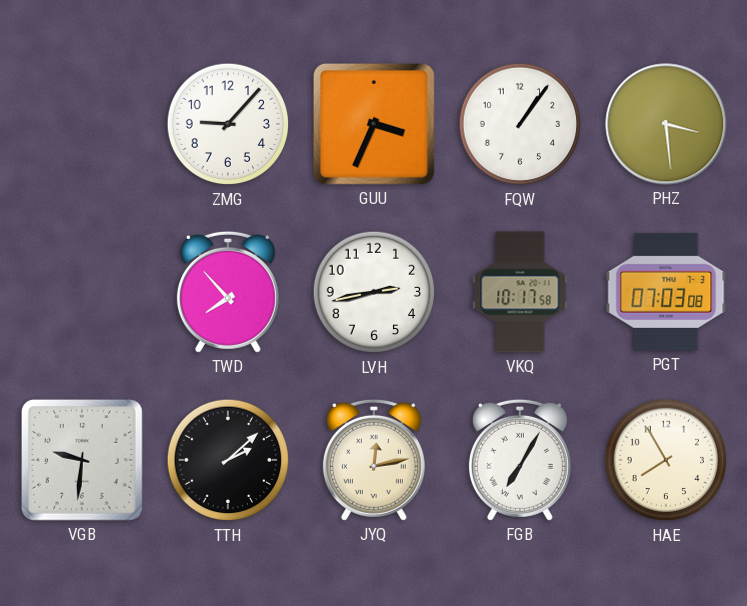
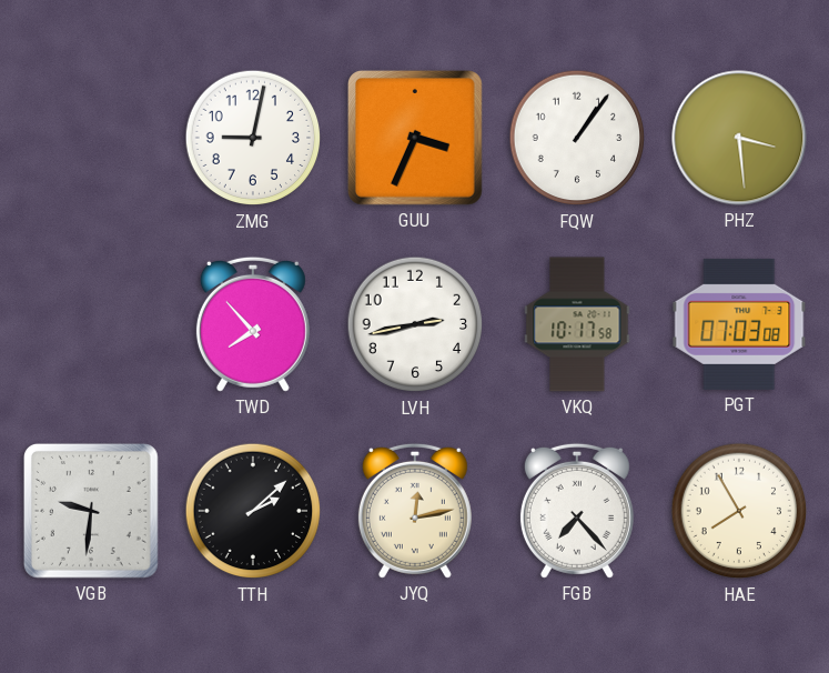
ZMG: 9:07 -> 9:02
FGB: 7:05 -> 7:23
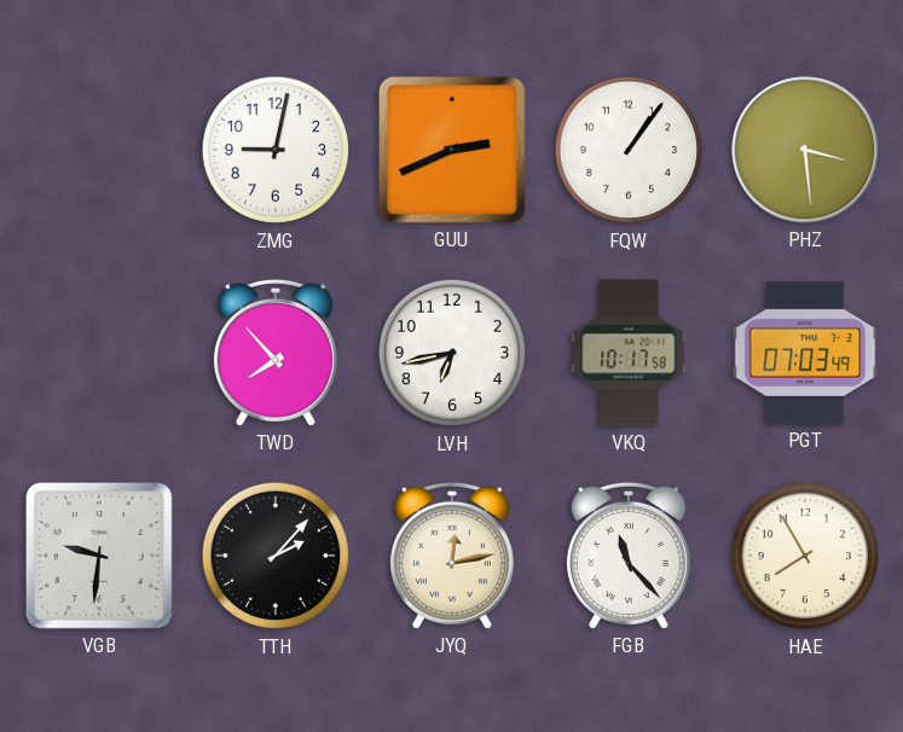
GUU: 3:34 -> 2:41
LVH: 2:43 -> 6:43
PGT: 07:03:08 -> 07:03:49
TTH: 2:08 -> 2:07
FGB: 7:23 -> 11:23
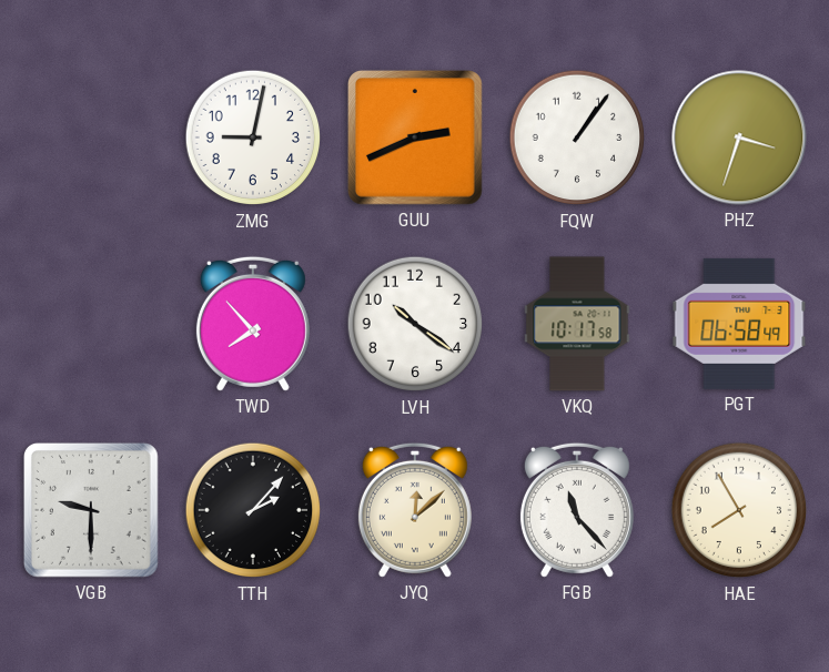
PHZ: 3:29 -> 3:33
LVH: 6:43 -> 10:21
PGT: 07:03 -> 06:58
VGB: 9:31 -> 9:30
JYQ: 12:13 -> 12:08
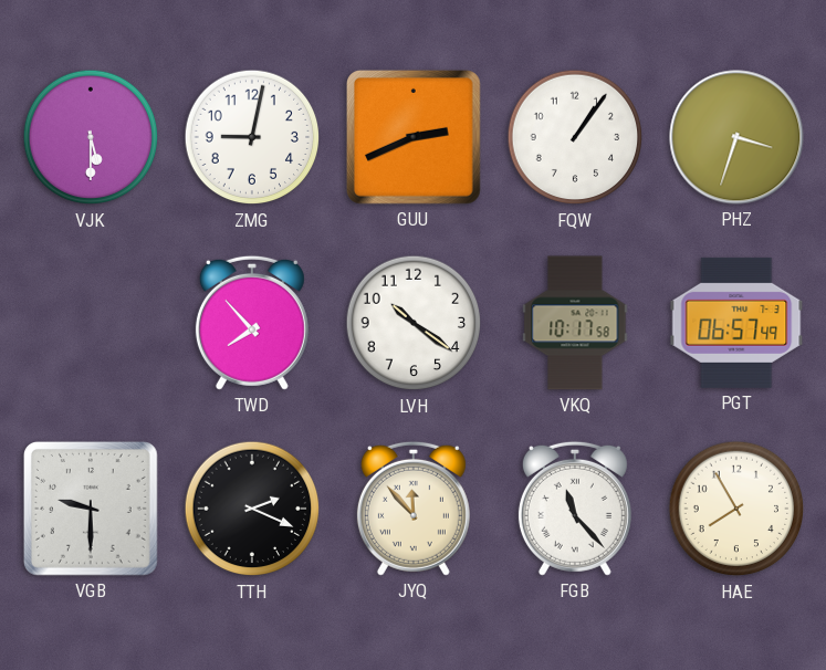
VJK: none -> 5:30
PGT: 06:58 -> 06:57
TTH: 2:07 -> 2:19
JYQ: 12:08 -> 11:53
